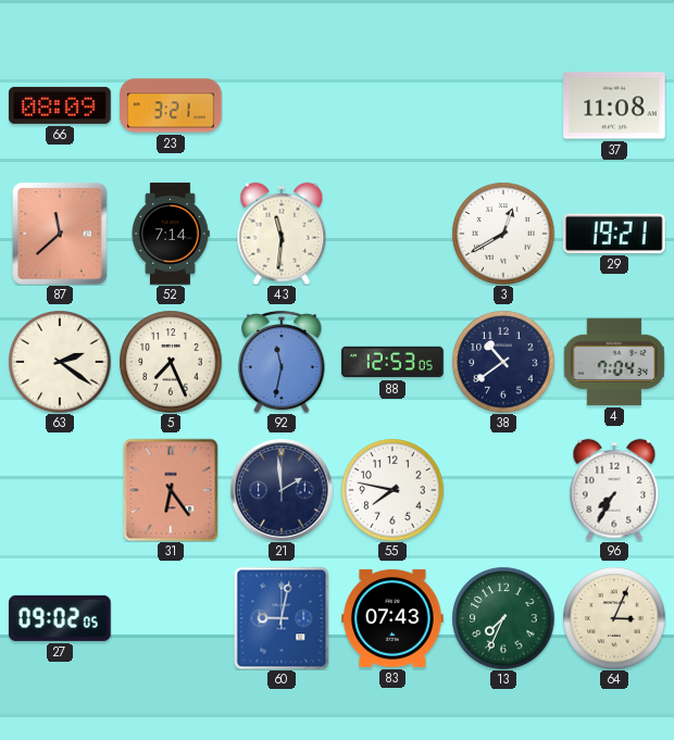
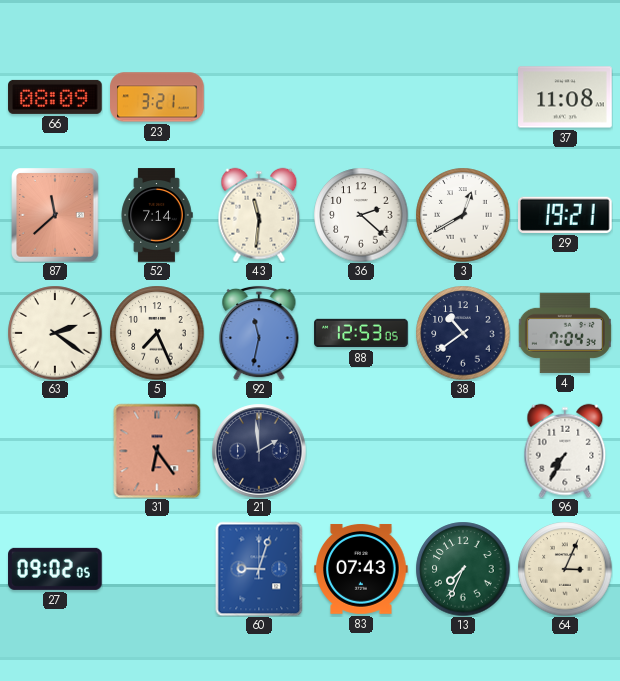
36: none -> 2:22
55: 7:47 -> none
60: 9:02 -> 9:03
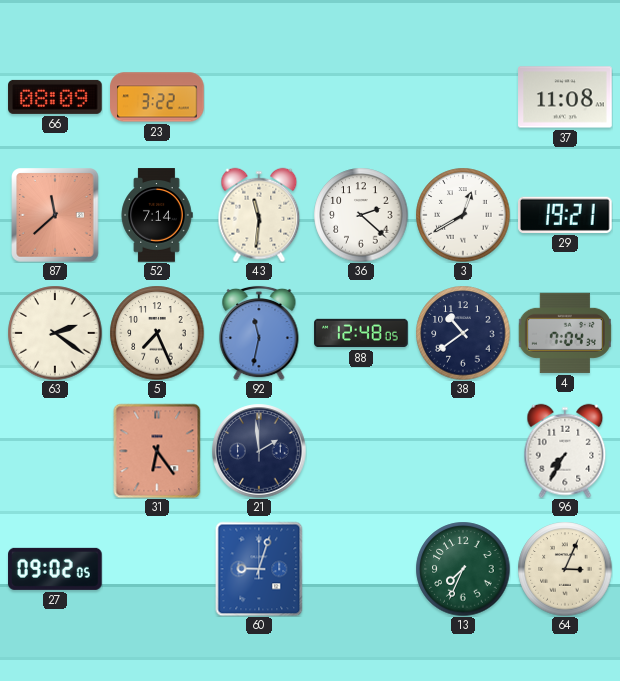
23: 3:21 -> 3:22
88: 12:53 -> 12:48
83: 07:43 -> none
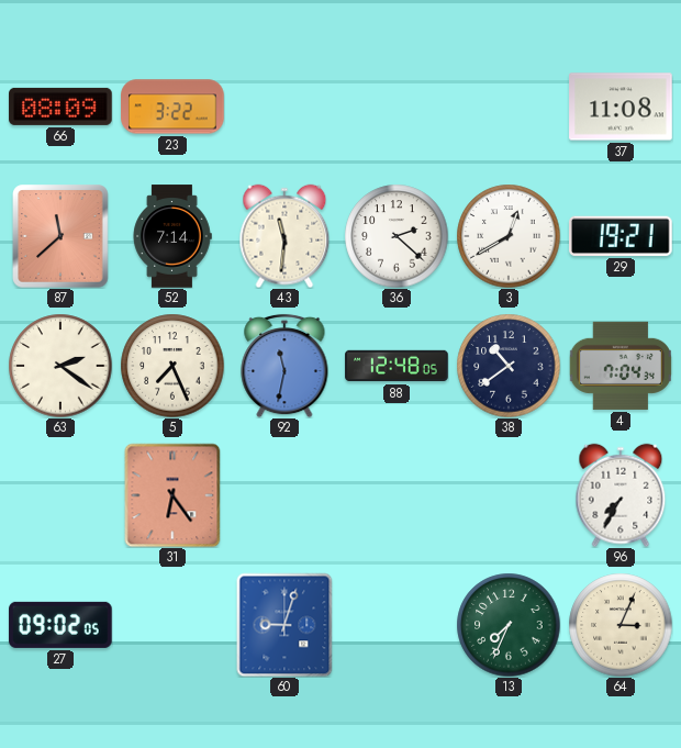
21: 1:59 -> none
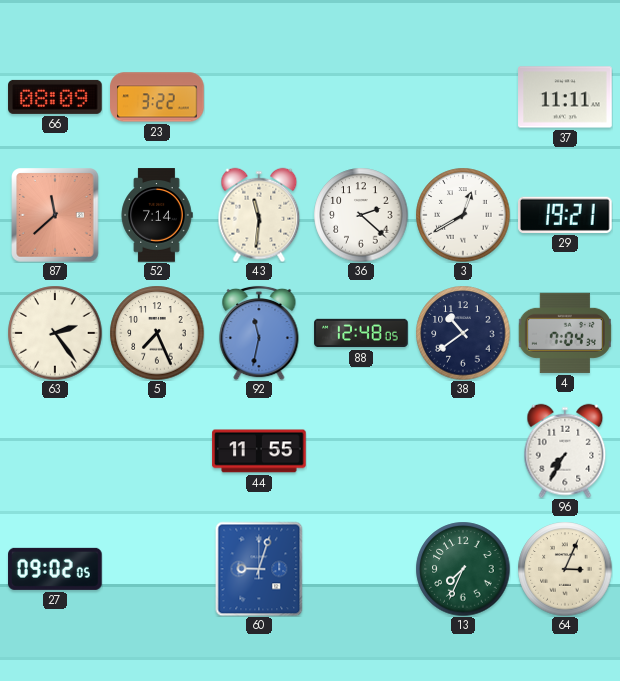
37: 11:08 -> 11:11
63: 2:21 -> 2:24
31: 6:24 -> none
44: none -> 11:55
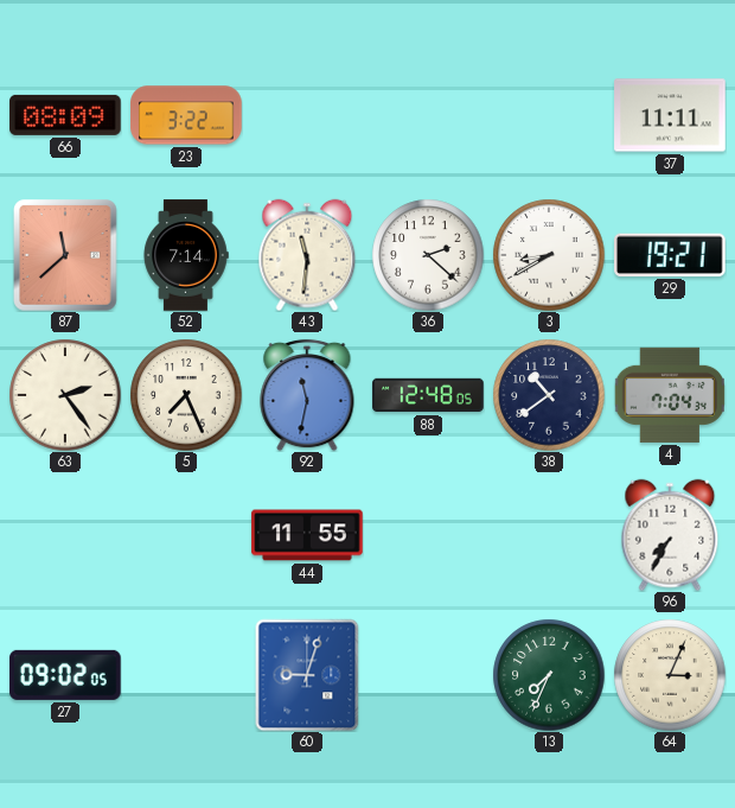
3: 12:40 -> 8:40
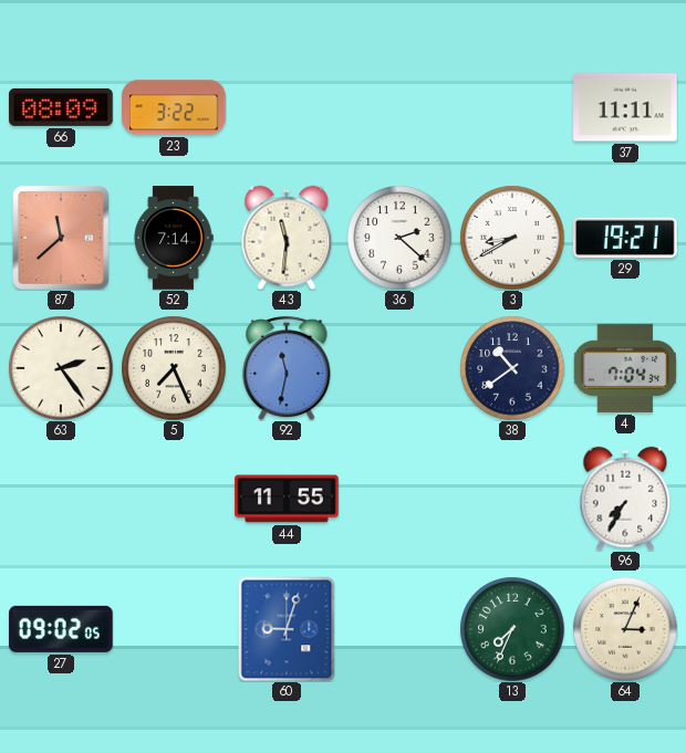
88: 12:48 -> none
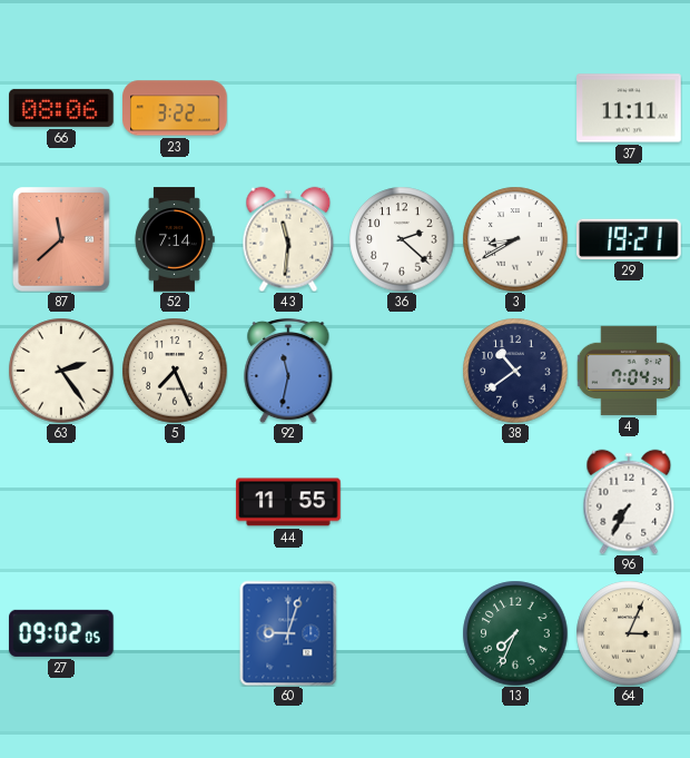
66: 08:09 -> 08:06
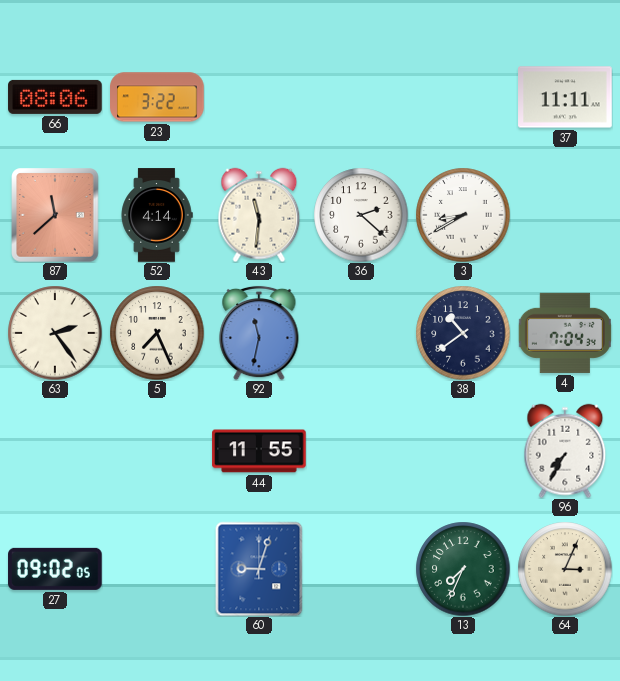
52: 7:14 -> 4:14
29: 19:21 -> none
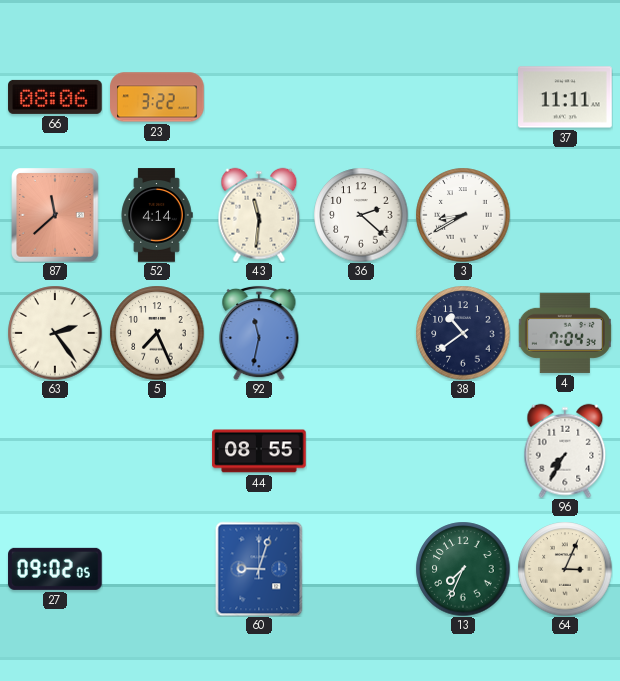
44: 11:55 -> 08:55
